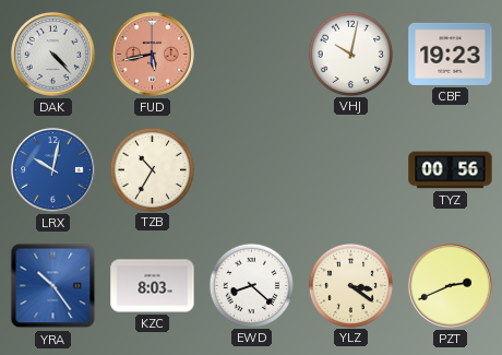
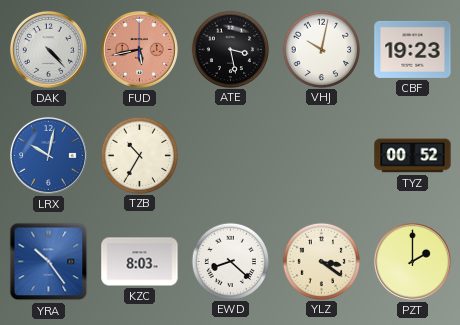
ATE: none -> 3:28
TYZ: 00:56 -> 00:52
PZT: 2:41 -> 2:00
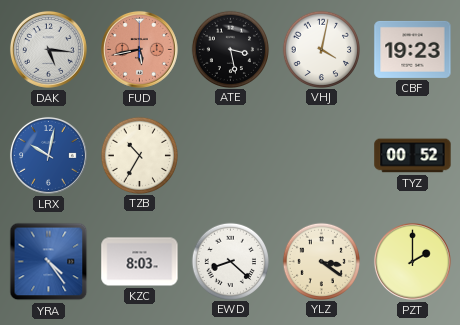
DAK: 4:23 -> 5:16
VHJ: 10:02 -> 4:02
YRA: 10:24 -> 4:24
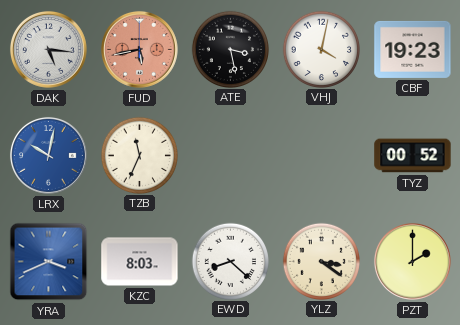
TZB: 10:35 -> 11:34
YRA: 4:24 -> 3:41
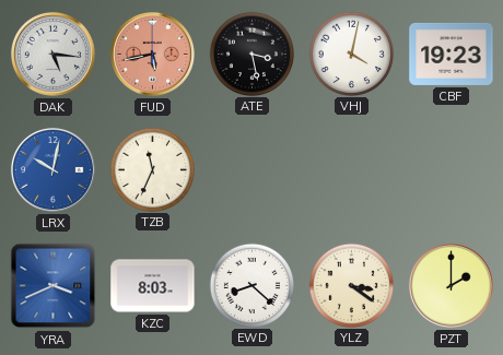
TYZ: 00:52 -> none
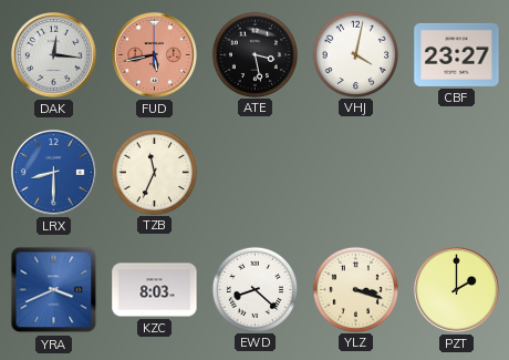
DAK: 5:16 -> 12:16
CBF: 19:23 -> 23:27
LRX: 10:02 -> 8:30
YLZ: 3:21 -> 3:18
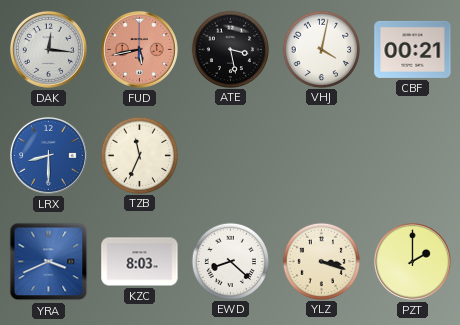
CBF: 23:27 -> 00:21
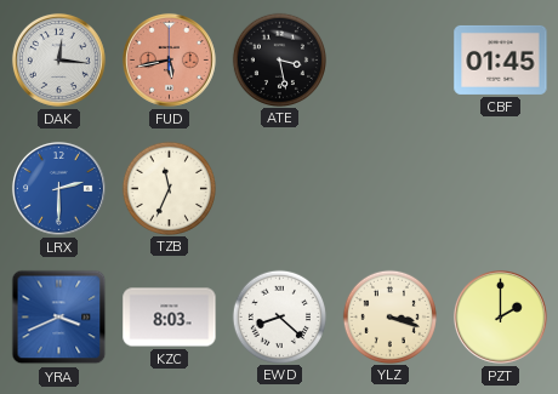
VHJ: 4:02 -> none
CBF: 00:21 -> 01:45
LRX: 8:30 -> 2:30
